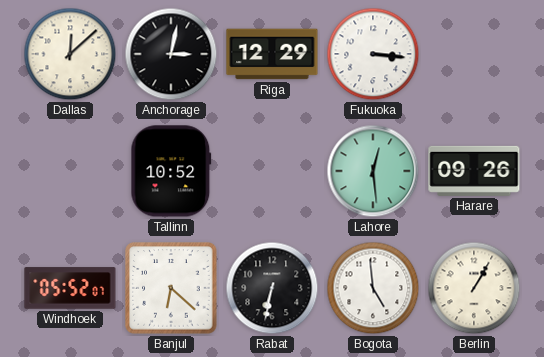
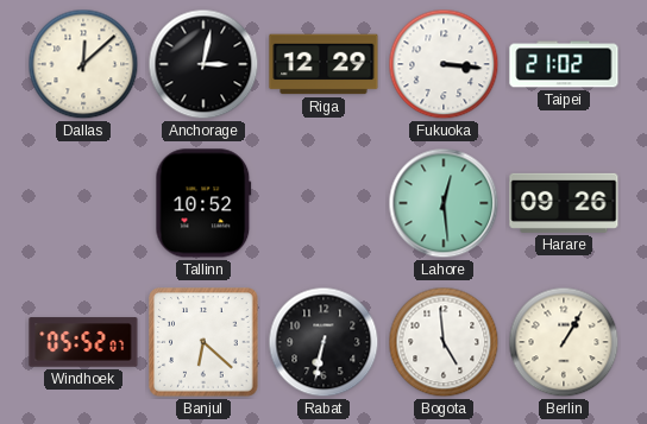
Taipei: none -> 21:02
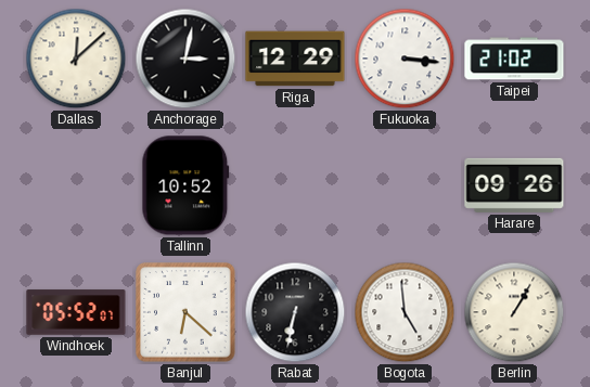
Lahore: 12:29 -> none
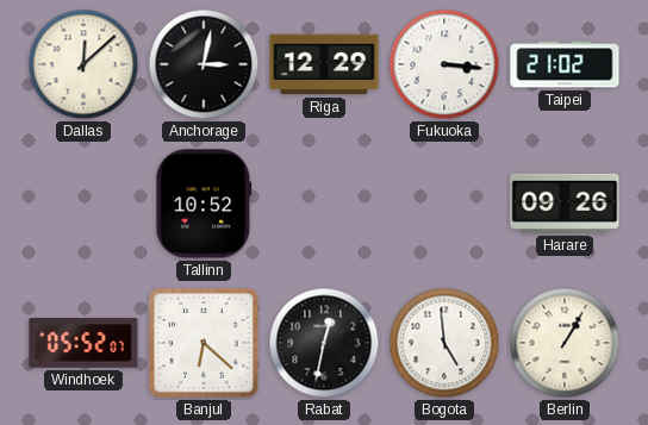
Rabat: 6:32 -> 12:32
